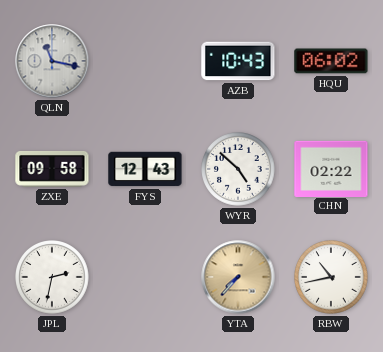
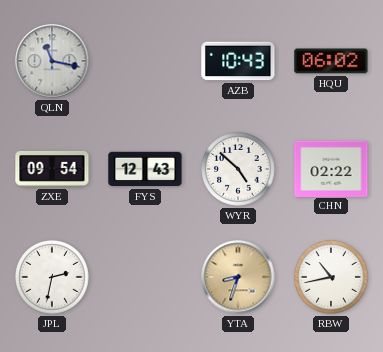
ZXE: 09:58 -> 09:54
YTA: 7:37 -> 8:33
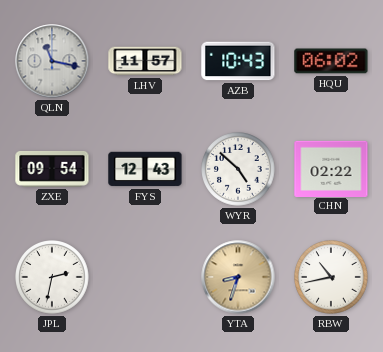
LHV: none -> 11:57
